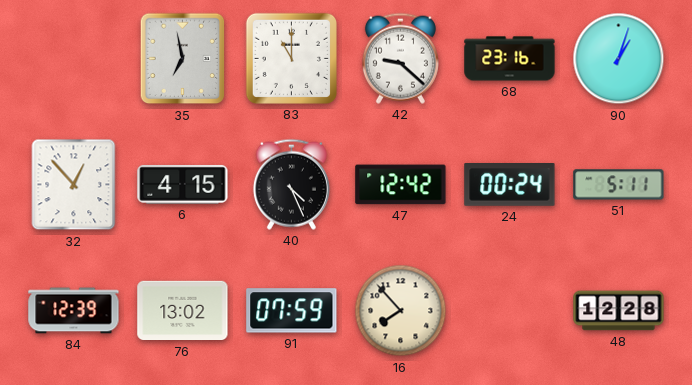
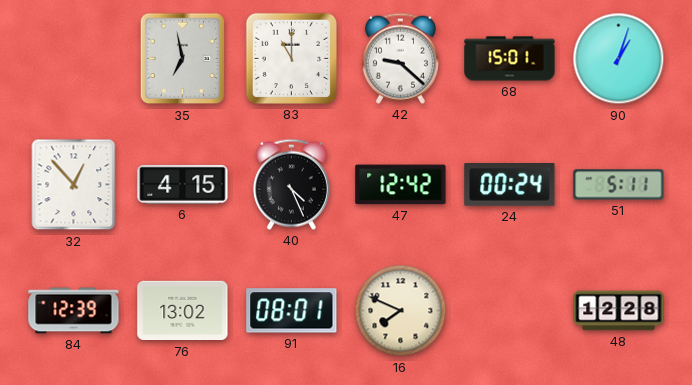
68: 23:16 -> 15:01
91: 07:59 -> 08:01
16: 7:53 -> 7:49
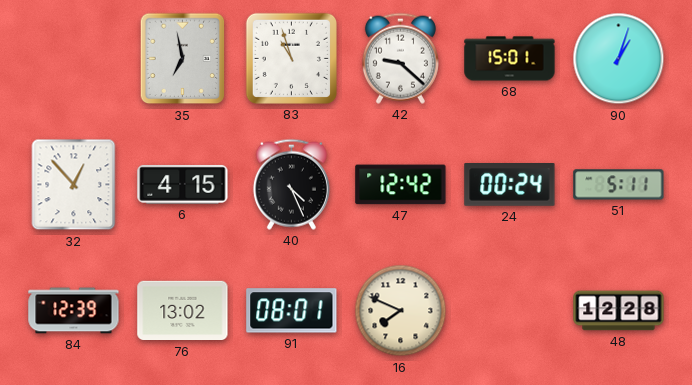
83: 11:00 -> 10:57
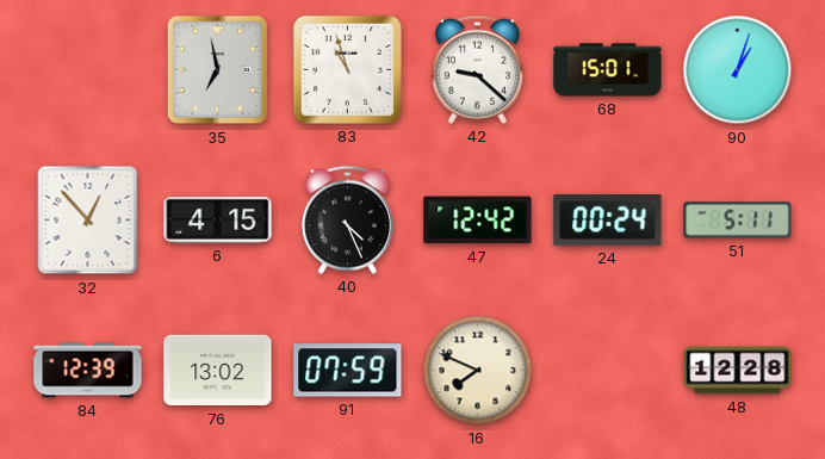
91: 08:01 -> 07:59
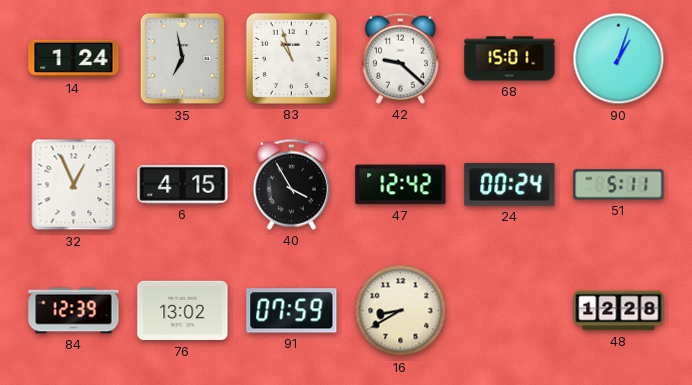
14: none -> 1:24
32: 12:53 -> 12:56
40: 4:26 -> 3:55
16: 7:49 -> 8:40
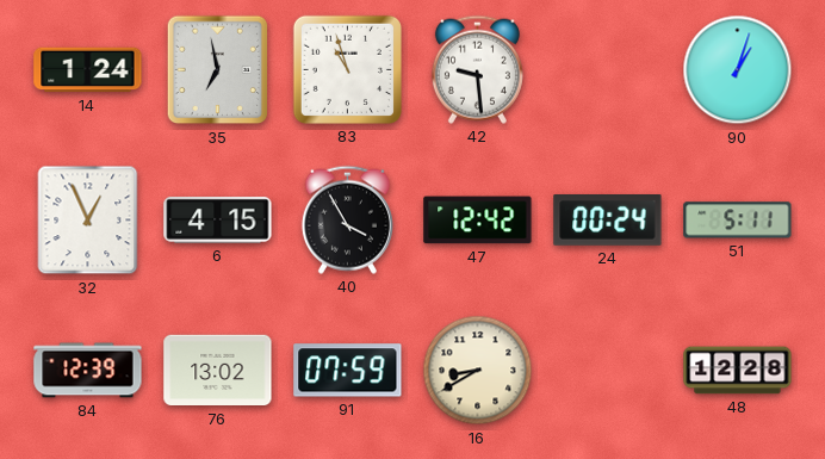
42: 9:22 -> 9:29
68: 15:01 -> none
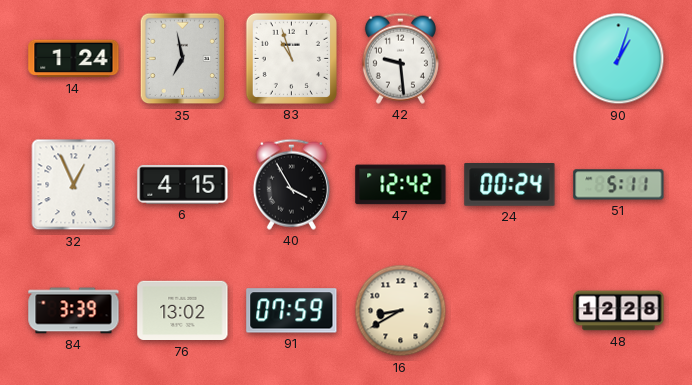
84: 12:39 -> 3:39
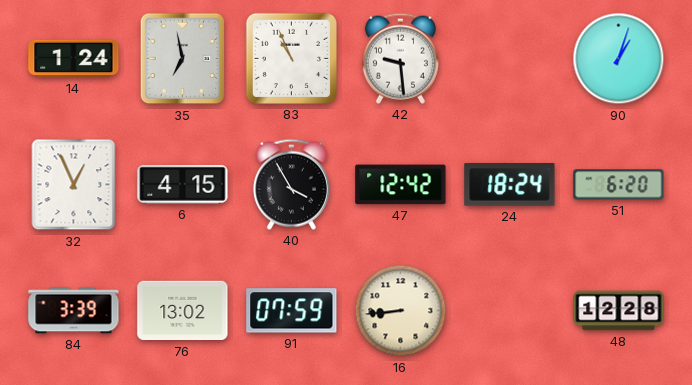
83: 10:57 -> 10:56
24: 00:24 -> 18:24
51: 5:11 -> 6:20
16: 8:40 -> 8:44
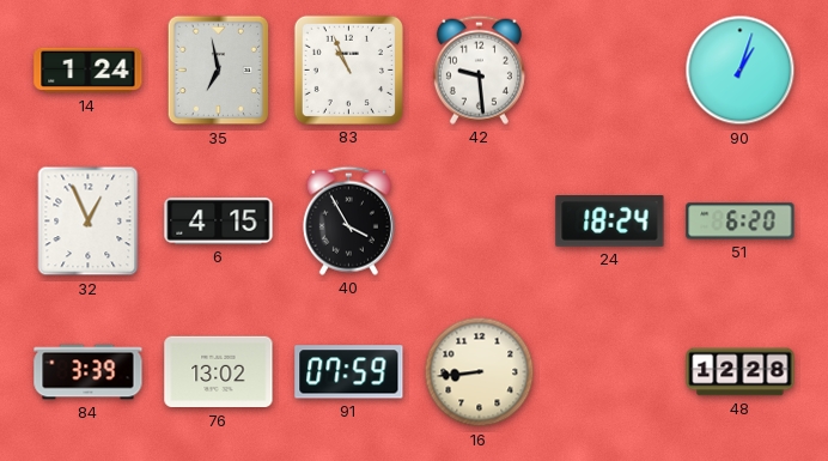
47: 12:42 -> none
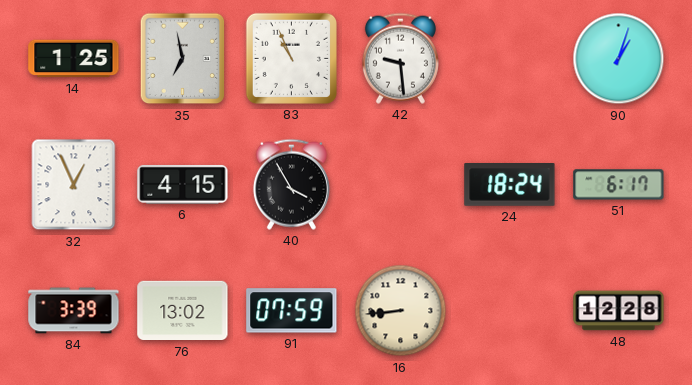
14: 1:24 -> 1:25
51: 6:20 -> 6:17
